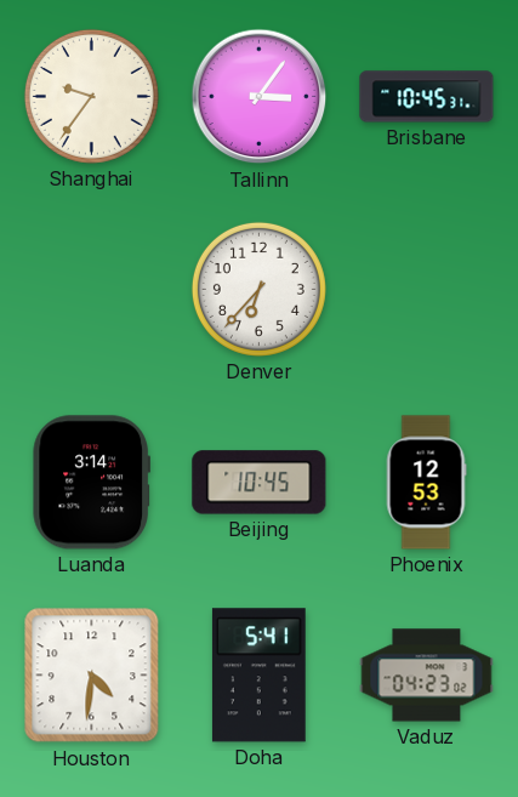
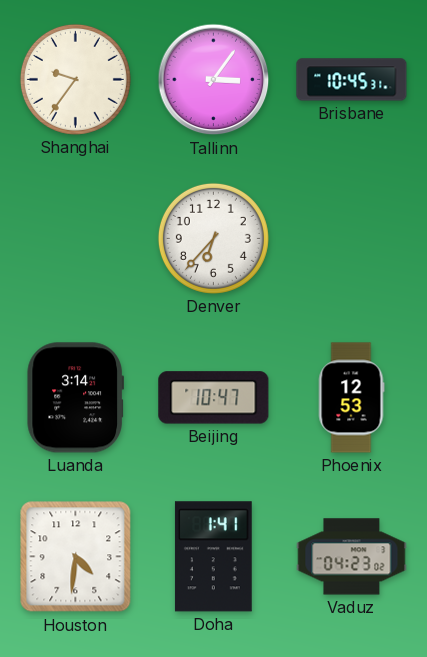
Beijing: 10:45 -> 10:47
Doha: 5:41 -> 1:41
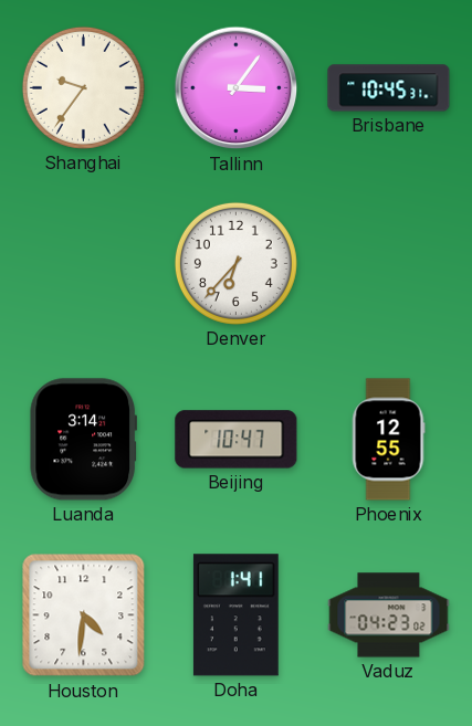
Phoenix: 12:53 -> 12:55
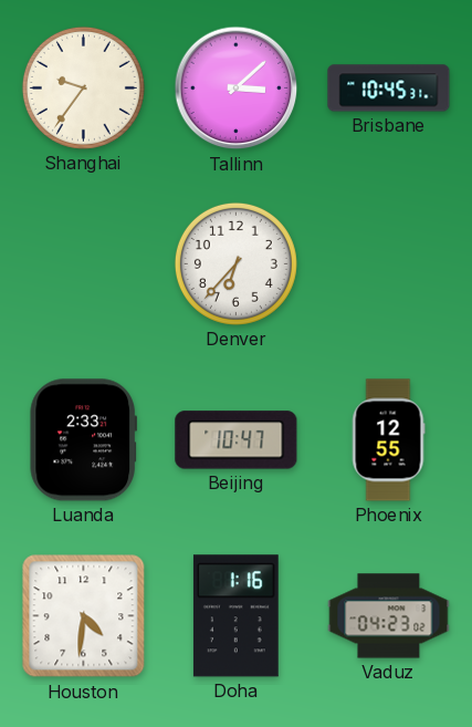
Tallinn: 3:06 -> 3:08
Luanda: 3:14 -> 2:33
Doha: 1:41 -> 1:16
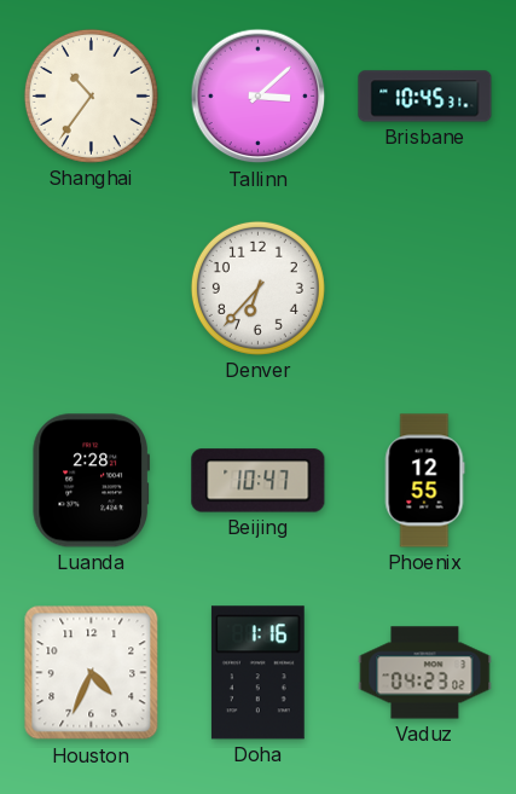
Shanghai: 9:36 -> 10:36
Luanda: 2:33 -> 2:28
Houston: 4:31 -> 4:34
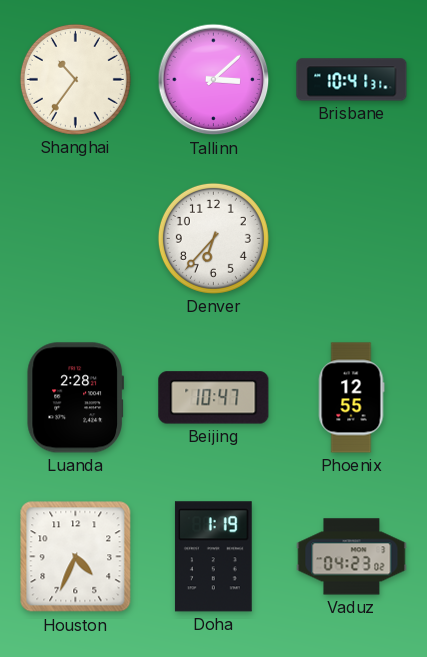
Brisbane: 10:45 -> 10:41
Doha: 1:16 -> 1:19
